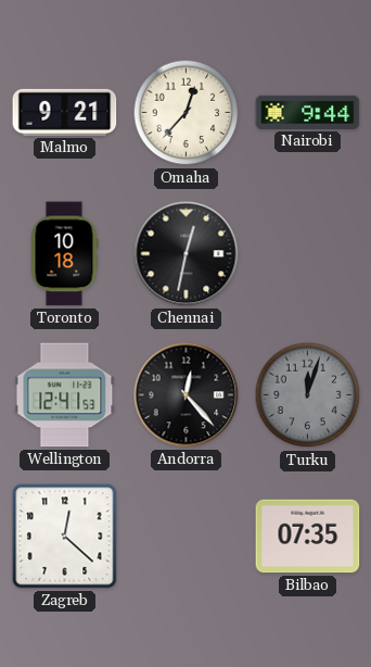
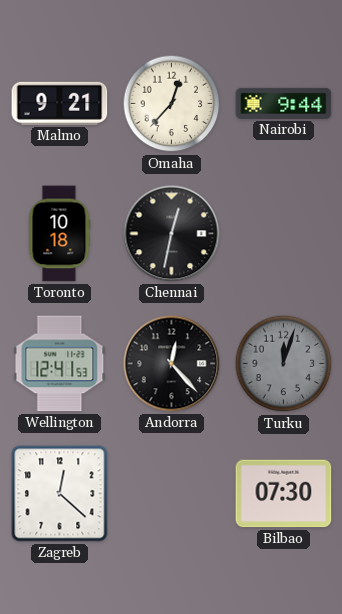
Bilbao: 07:35 -> 07:30
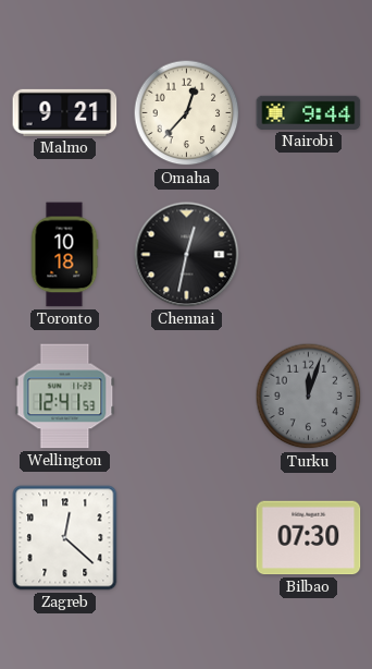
Andorra: 12:23 -> none
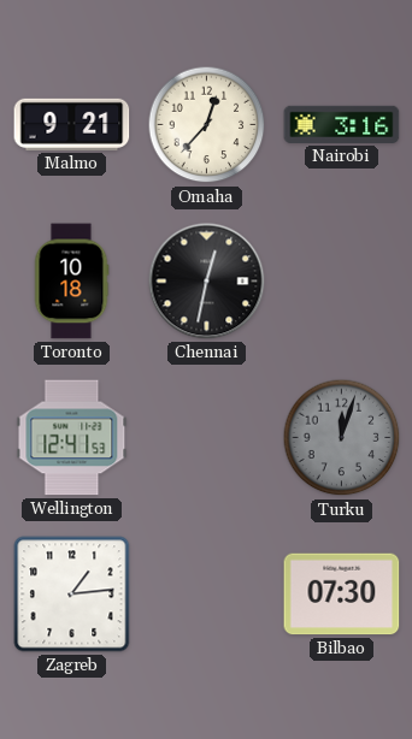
Nairobi: 9:44 -> 3:16
Zagreb: 12:22 -> 1:14
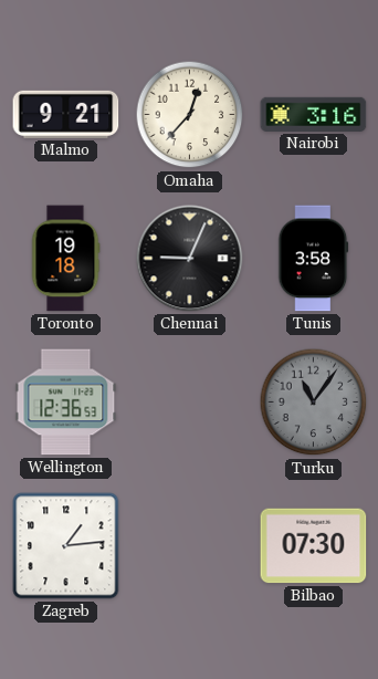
Toronto: 10:18 -> 19:18
Chennai: 12:32 -> 9:04
Tunis: none -> 3:58
Wellington: 12:41 -> 12:36
Turku: 12:03 -> 11:06
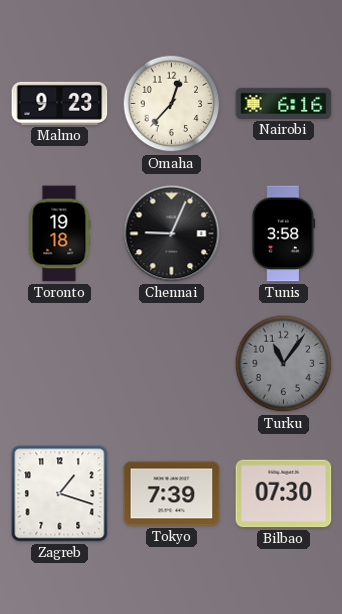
Malmo: 9:21 -> 9:23
Nairobi: 3:16 -> 6:16
Wellington: 12:36 -> none
Zagreb: 1:14 -> 1:18
Tokyo: none -> 7:39
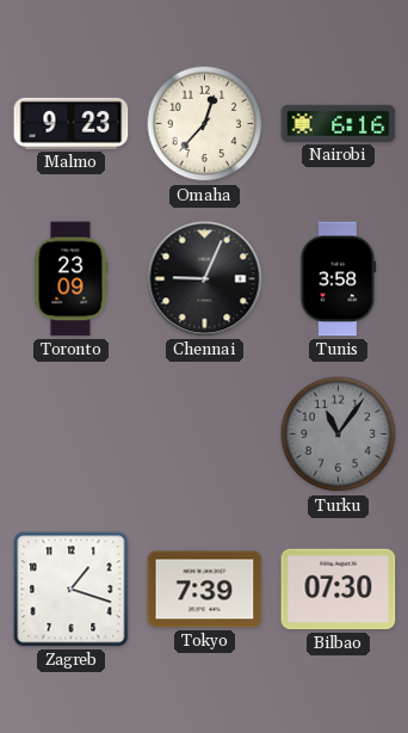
Toronto: 19:18 -> 23:09
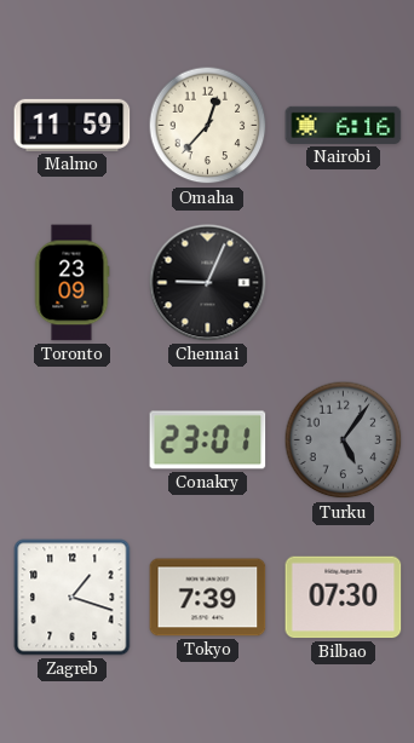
Malmo: 9:23 -> 11:59
Tunis: 3:58 -> none
Conakry: none -> 23:01
Turku: 11:06 -> 5:06
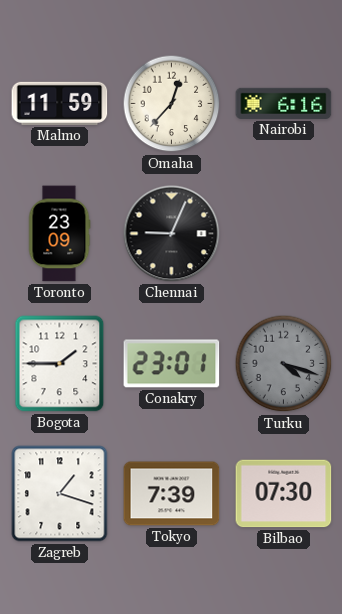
Bogota: none -> 1:45
Turku: 5:06 -> 4:18
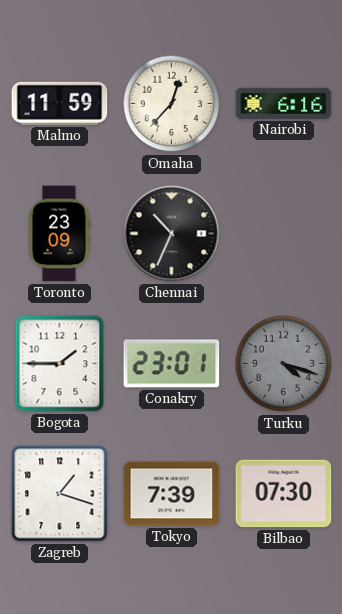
Chennai: 9:04 -> 10:34
